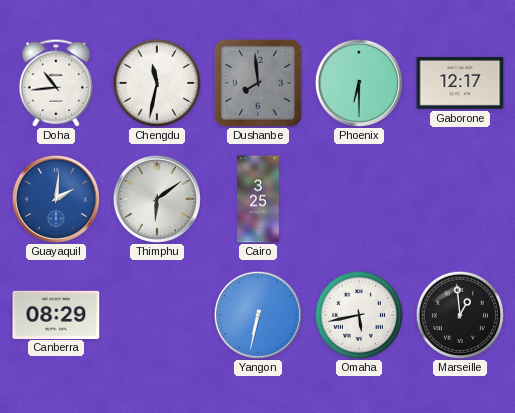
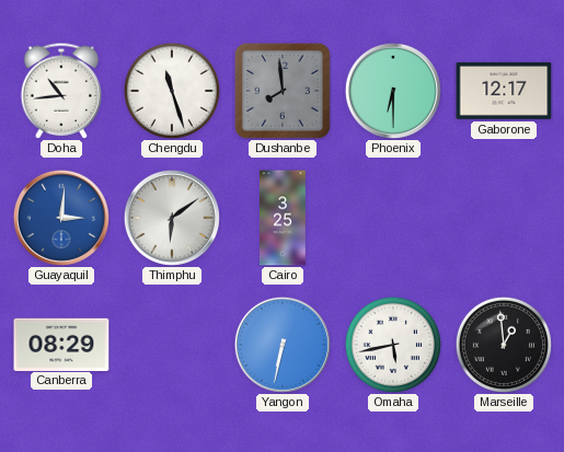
Chengdu: 11:32 -> 11:27
Guayaquil: 2:01 -> 3:01
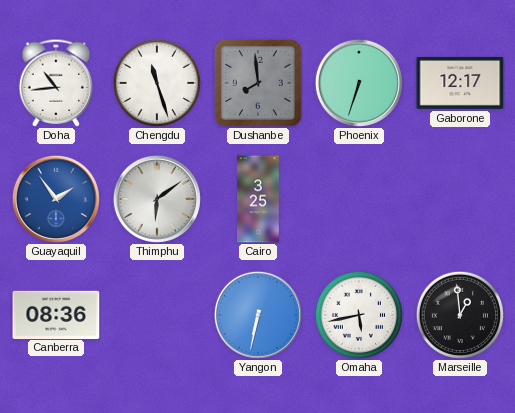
Phoenix: 6:30 -> 6:33
Guayaquil: 3:01 -> 1:54
Canberra: 08:29 -> 08:36
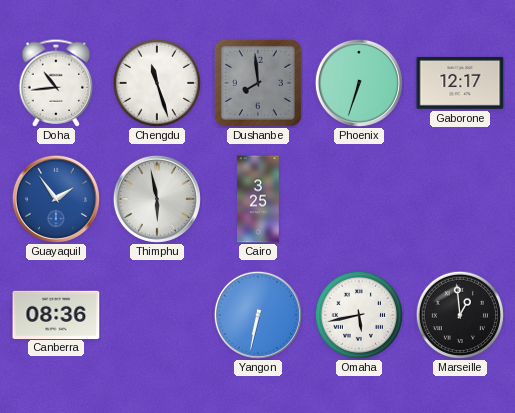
Thimphu: 6:09 -> 5:58
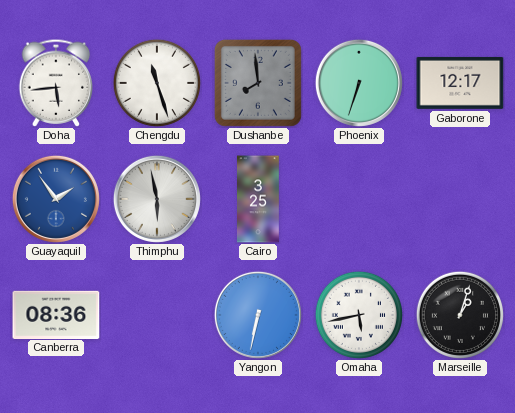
Doha: 10:44 -> 5:44
Marseille: 12:59 -> 1:03
